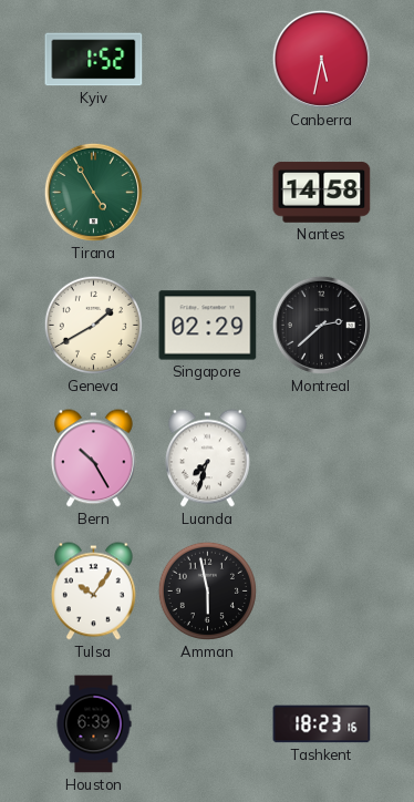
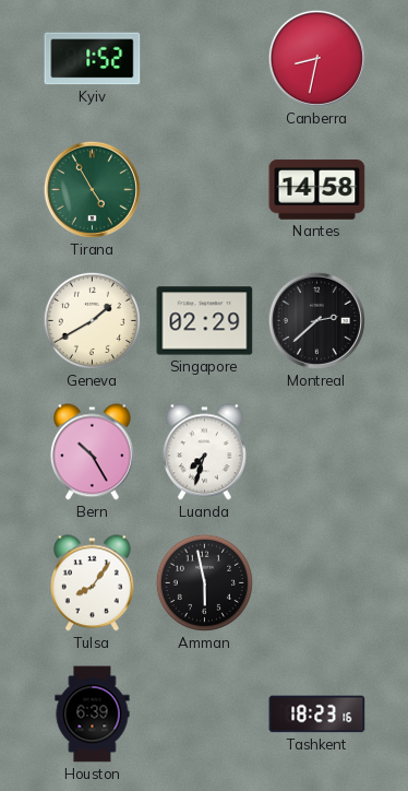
Canberra: 5:32 -> 8:32
Tulsa: 10:06 -> 8:06
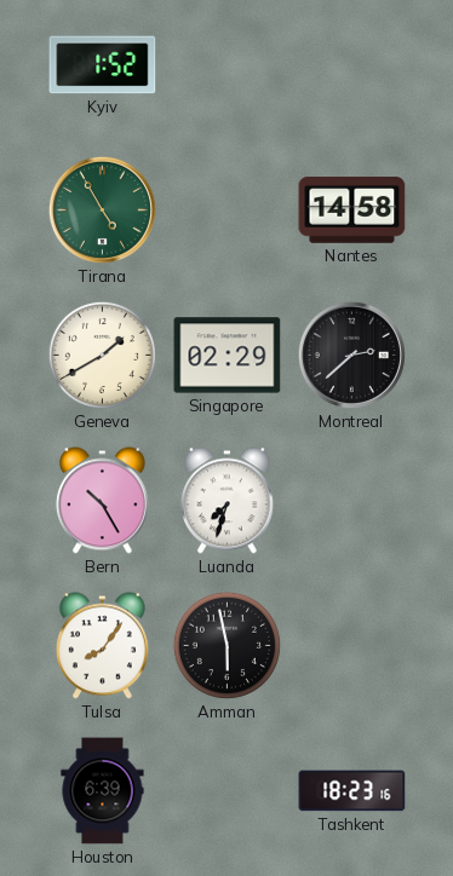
Canberra: 8:32 -> none
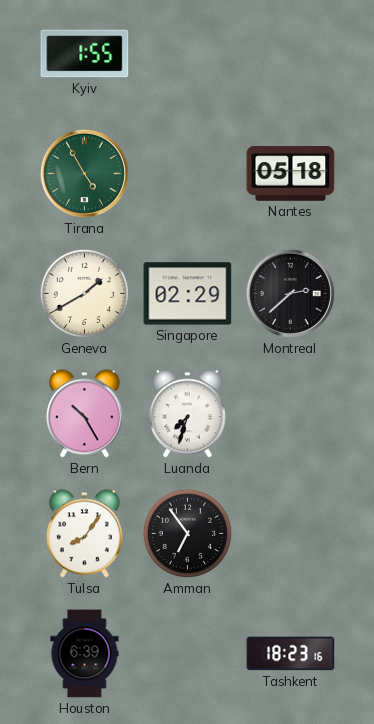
Kyiv: 1:52 -> 1:55
Nantes: 14:58 -> 05:18
Amman: 5:58 -> 6:54
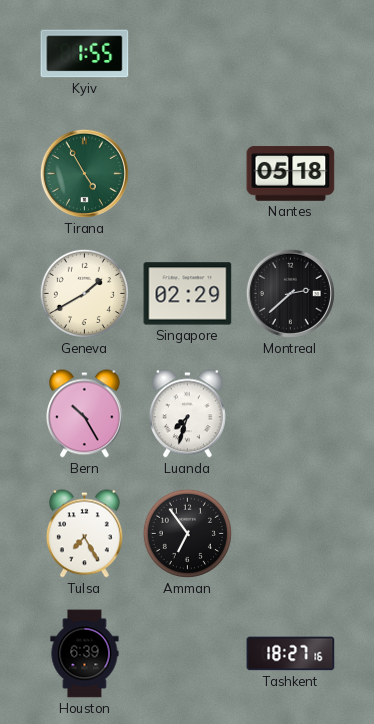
Tulsa: 8:06 -> 7:25
Tashkent: 18:23 -> 18:27
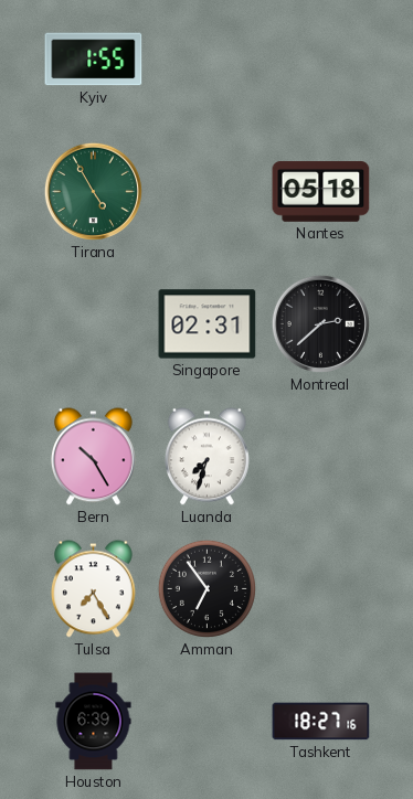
Geneva: 1:40 -> none
Singapore: 02:29 -> 02:31
